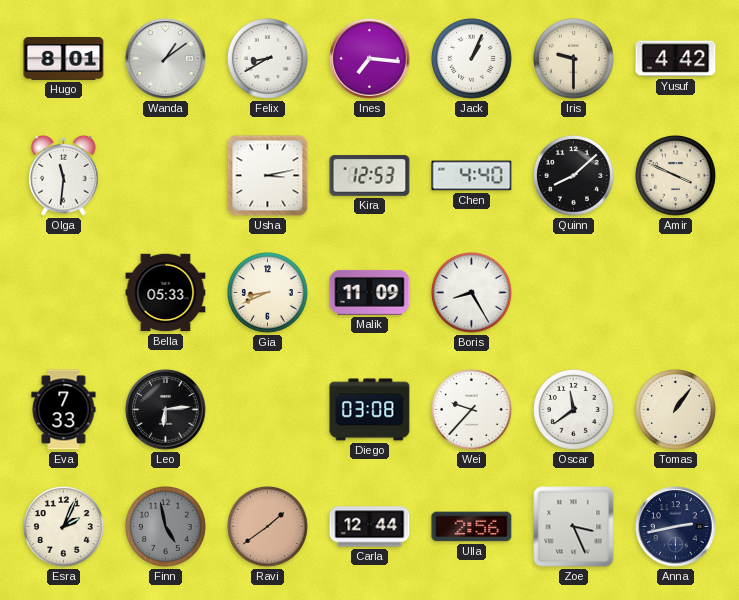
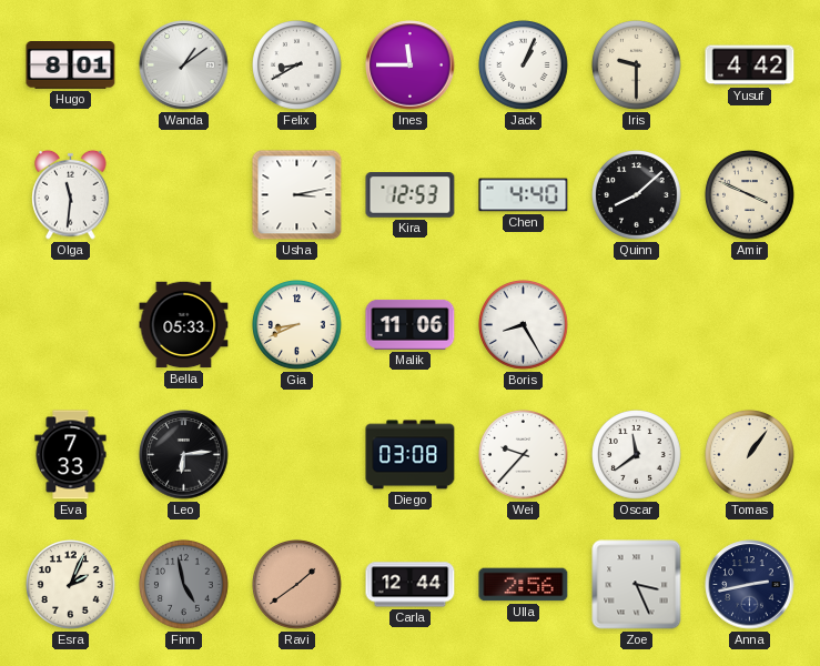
Ines: 7:16 -> 11:45
Malik: 11:09 -> 11:06
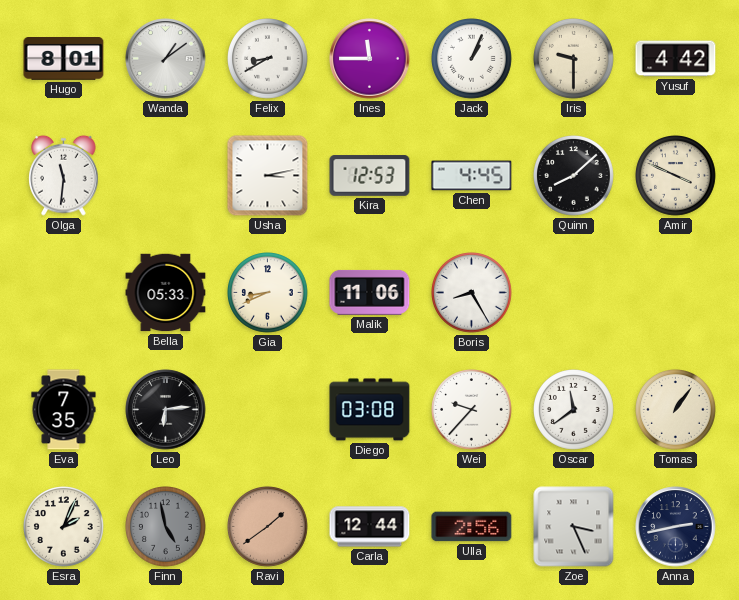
Chen: 4:40 -> 4:45
Eva: 7:33 -> 7:35
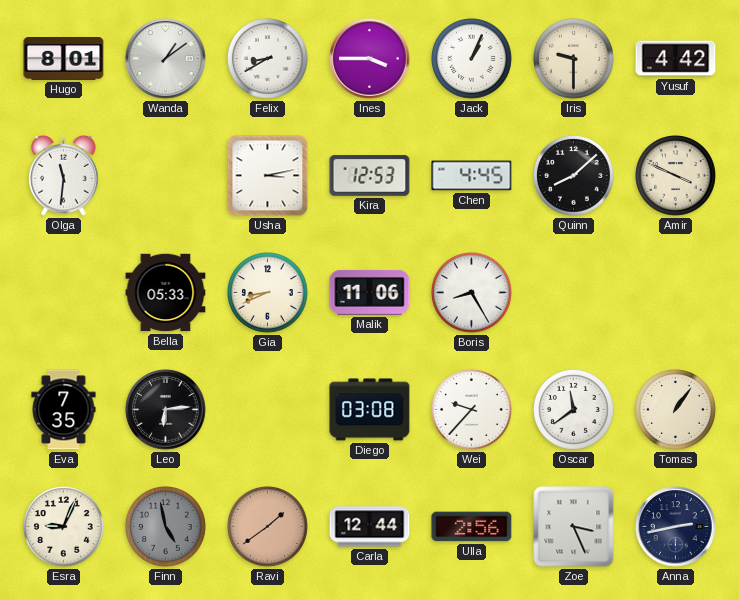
Ines: 11:45 -> 3:45
Esra: 2:04 -> 9:04
